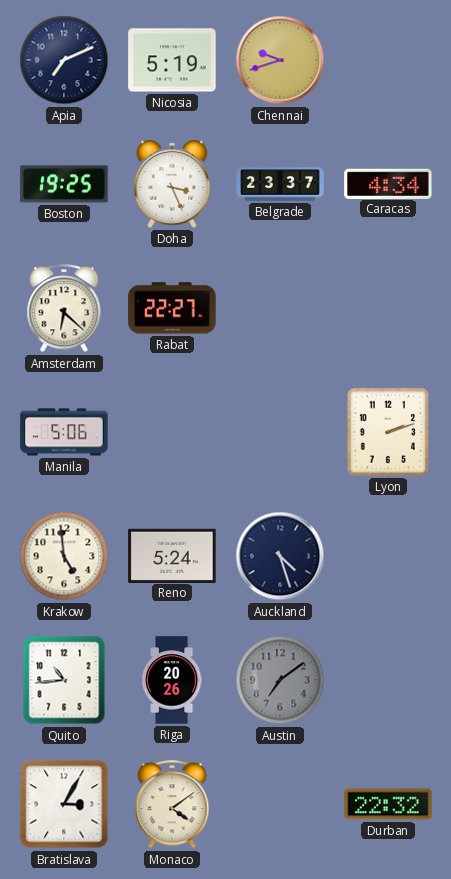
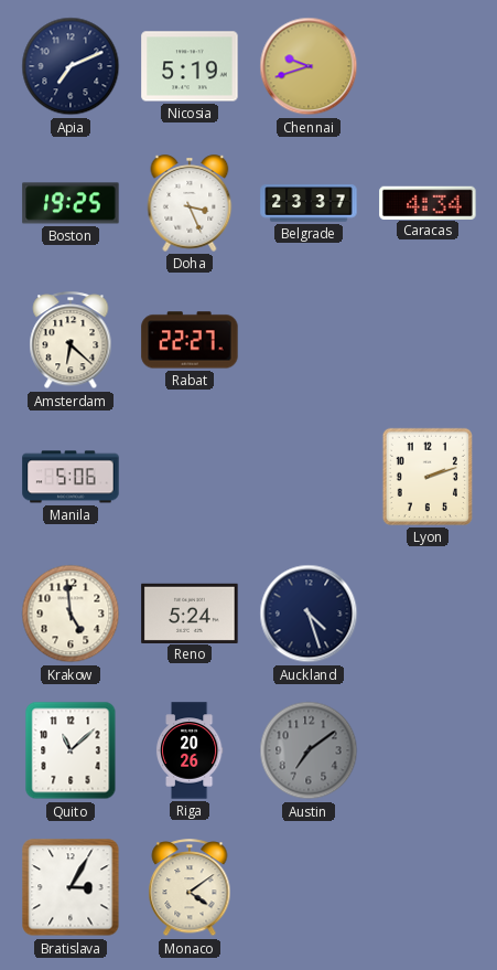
Quito: 10:44 -> 11:08
Durban: 22:32 -> none
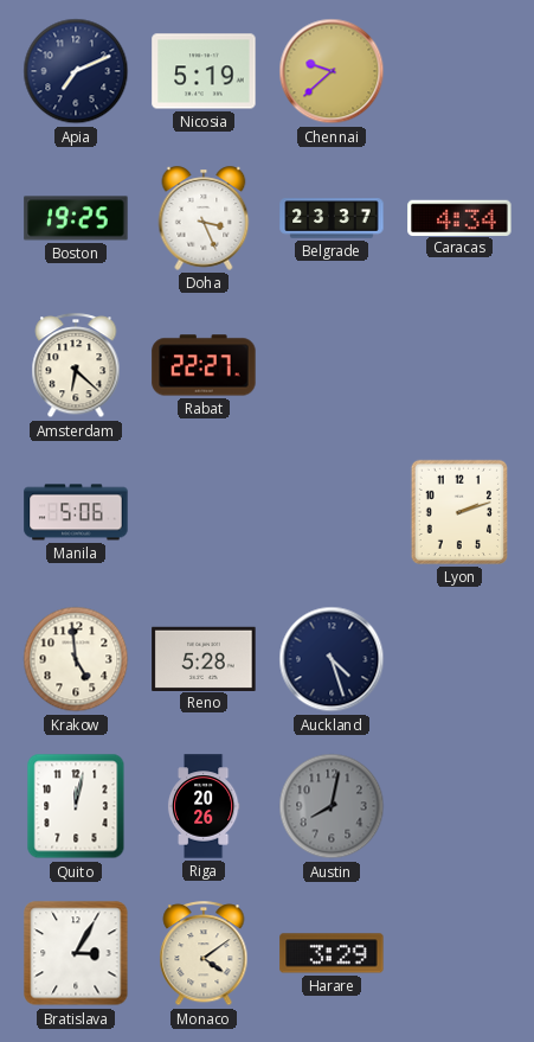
Chennai: 9:42 -> 9:38
Reno: 5:24 -> 5:28
Quito: 11:08 -> 12:02
Austin: 7:09 -> 8:02
Harare: none -> 3:29
